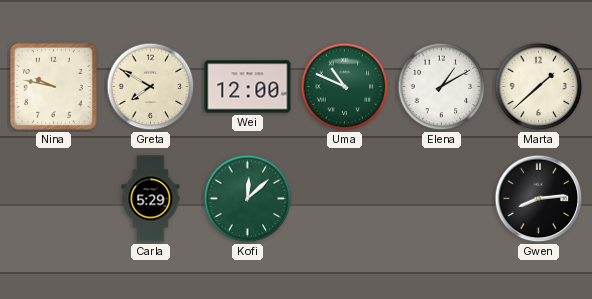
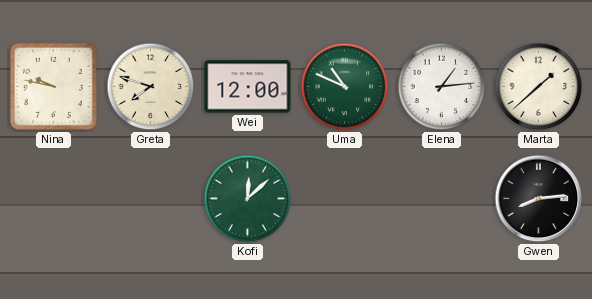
Greta: 7:50 -> 7:48
Elena: 1:10 -> 1:14
Carla: 5:29 -> none
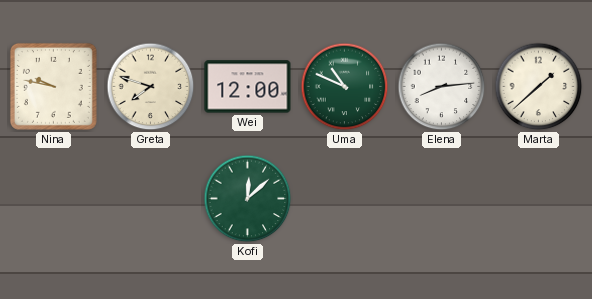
Elena: 1:14 -> 8:14
Gwen: 8:14 -> none
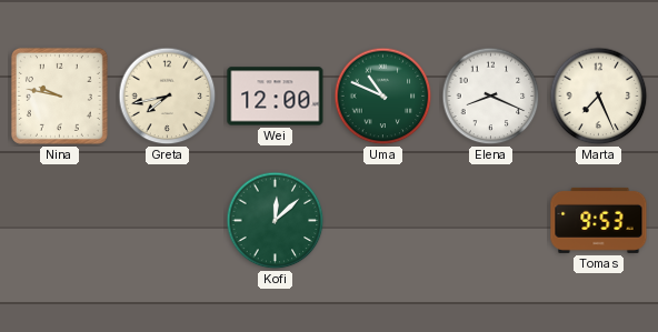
Greta: 7:48 -> 7:43
Elena: 8:14 -> 8:19
Marta: 1:38 -> 7:26
Tomas: none -> 9:53
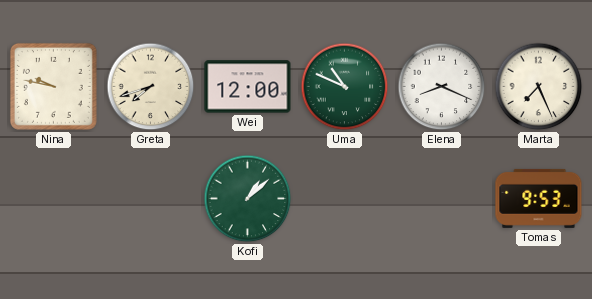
Greta: 7:43 -> 7:42
Kofi: 12:08 -> 1:08
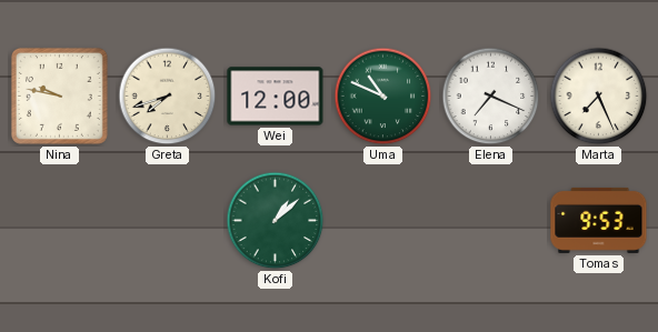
Elena: 8:19 -> 7:19
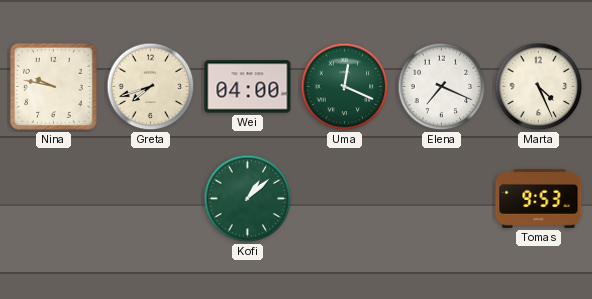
Wei: 12:00 -> 04:00
Uma: 10:49 -> 12:19
Marta: 7:26 -> 4:26
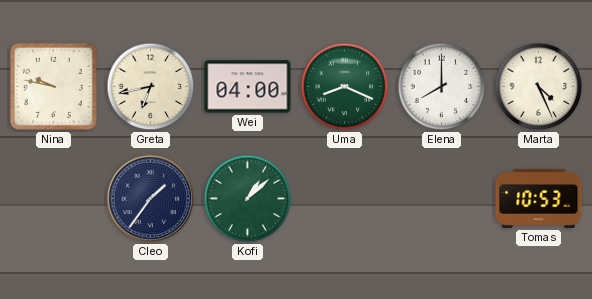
Greta: 7:42 -> 6:43
Uma: 12:19 -> 8:19
Elena: 7:19 -> 8:00
Cleo: none -> 1:36
Tomas: 9:53 -> 10:53
